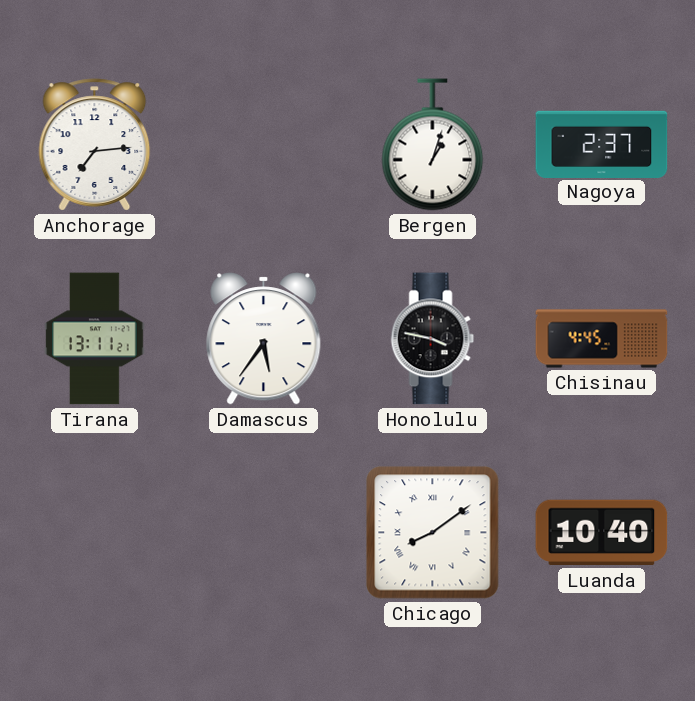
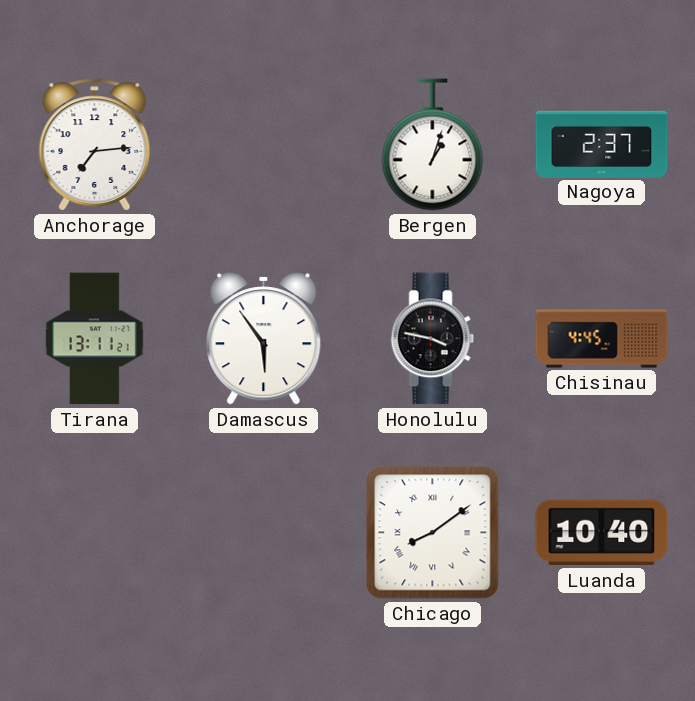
Damascus: 5:36 -> 5:54
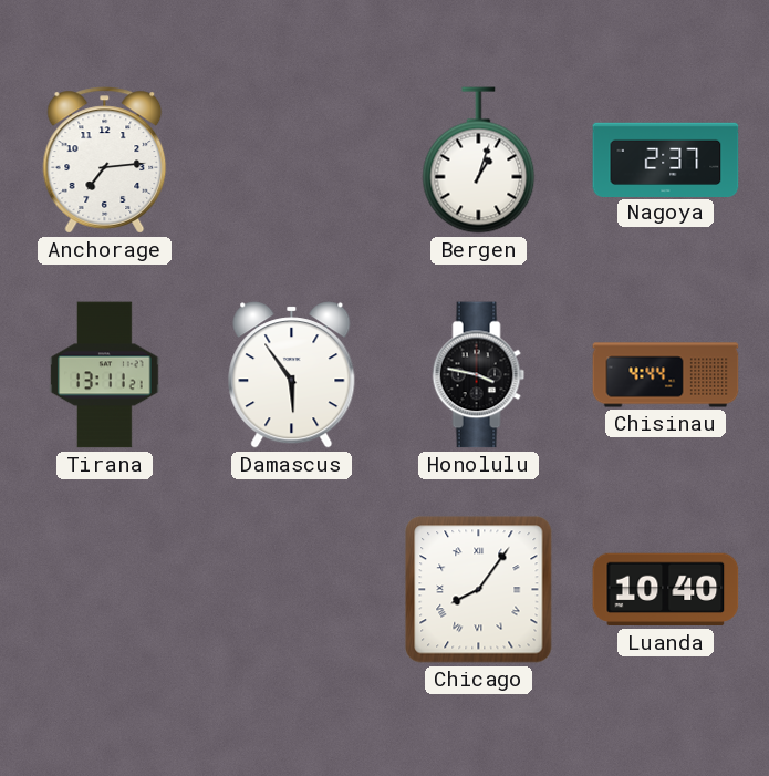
Chisinau: 4:45 -> 4:44
Chicago: 8:09 -> 8:06
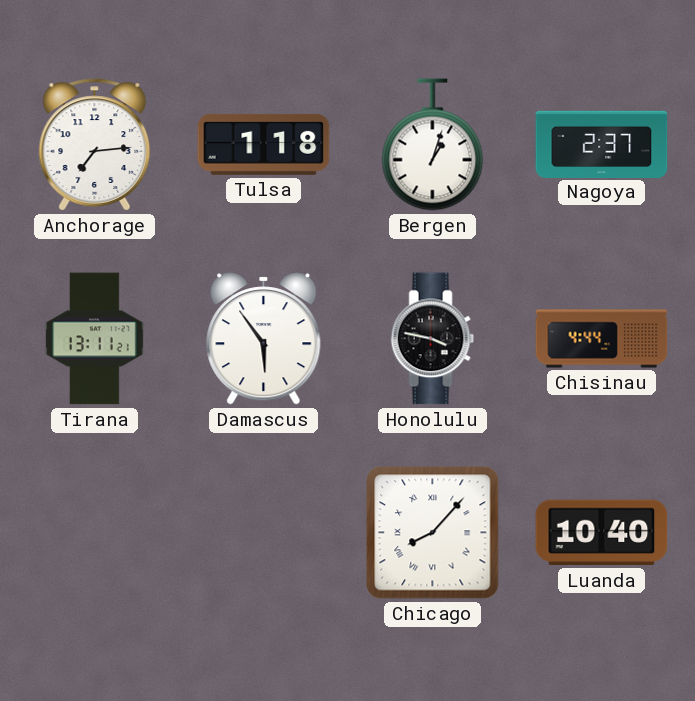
Tulsa: none -> 1:18
Chicago: 8:06 -> 8:07
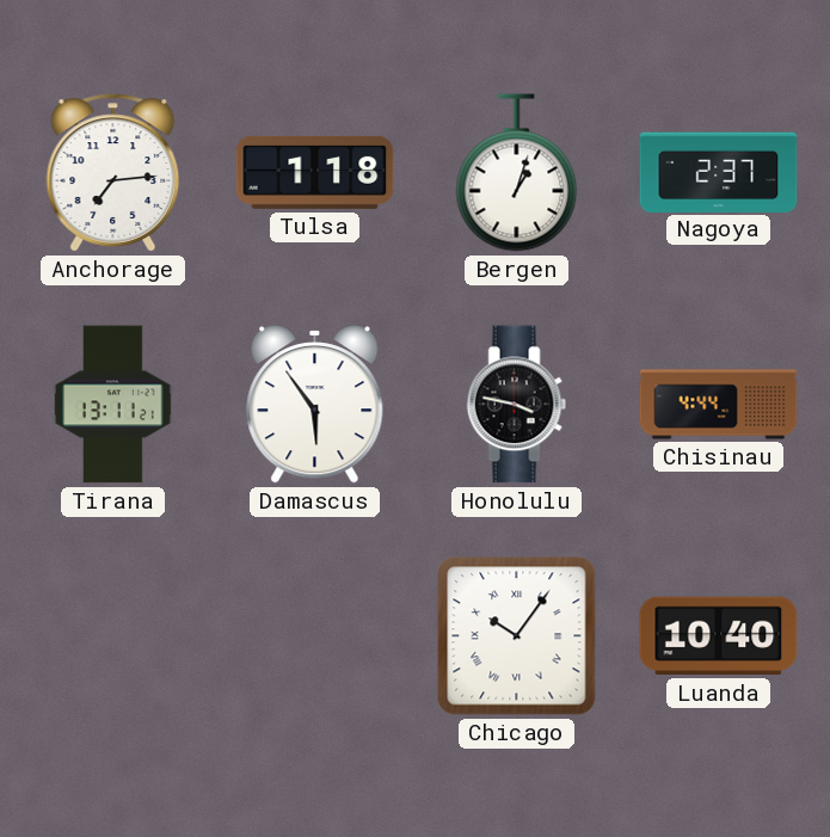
Chicago: 8:07 -> 10:06
